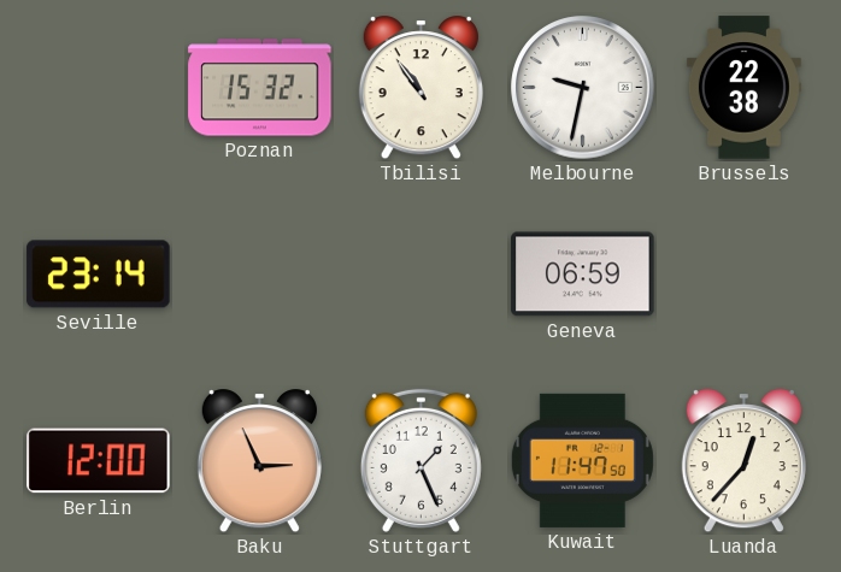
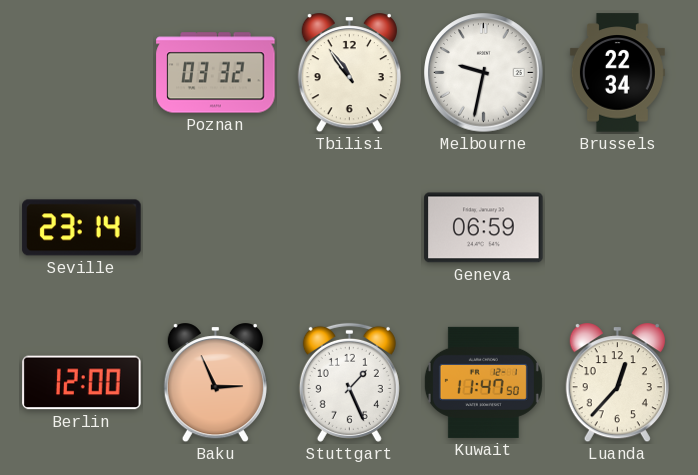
Poznan: 15:32 -> 03:32
Brussels: 22:38 -> 22:34
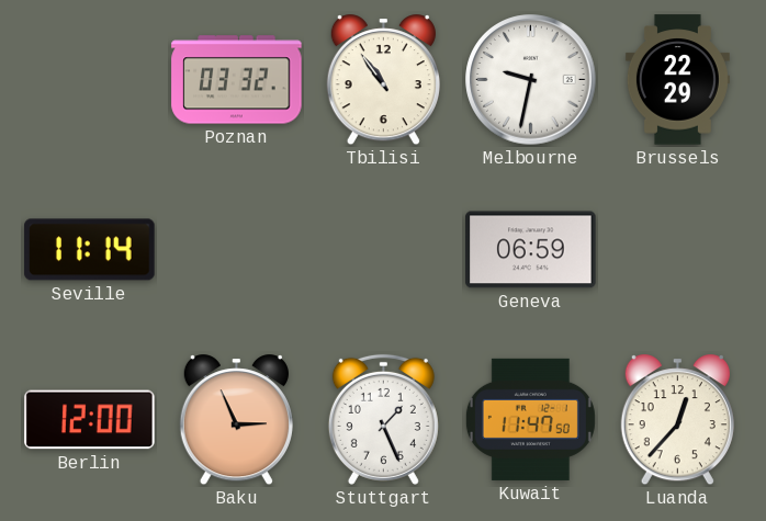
Brussels: 22:34 -> 22:29
Seville: 23:14 -> 11:14
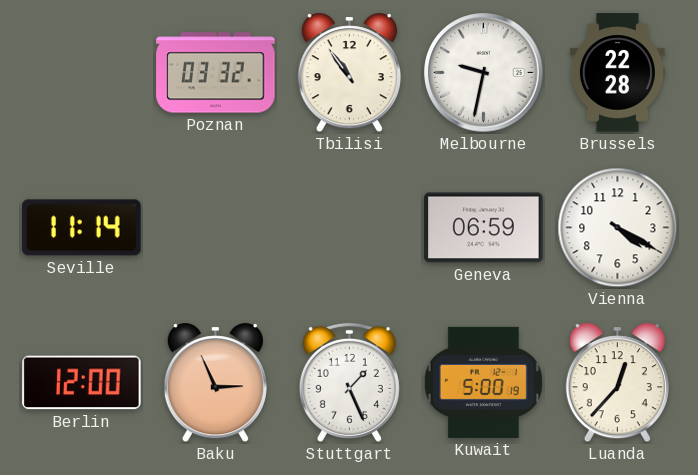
Brussels: 22:29 -> 22:28
Vienna: none -> 4:20
Kuwait: 11:47 -> 5:00
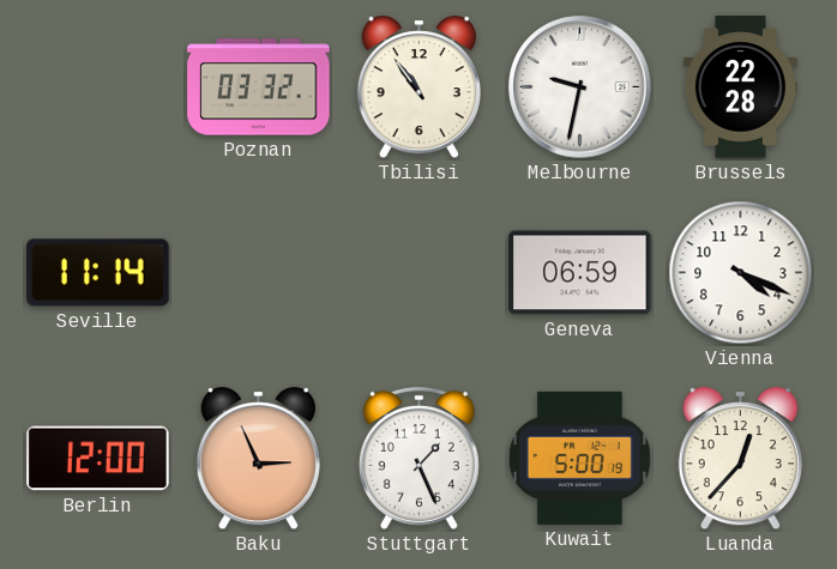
Vienna: 4:20 -> 4:19
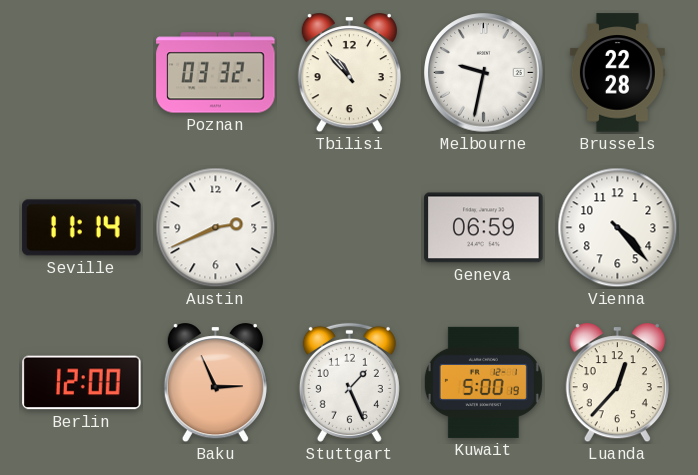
Tbilisi: 10:54 -> 10:53
Austin: none -> 2:41
Vienna: 4:19 -> 4:23
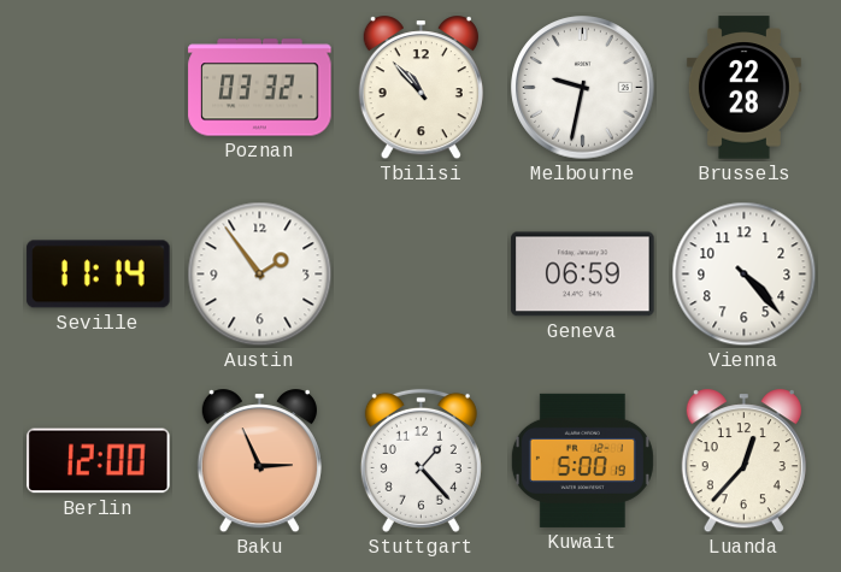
Austin: 2:41 -> 1:54
Stuttgart: 1:26 -> 1:23
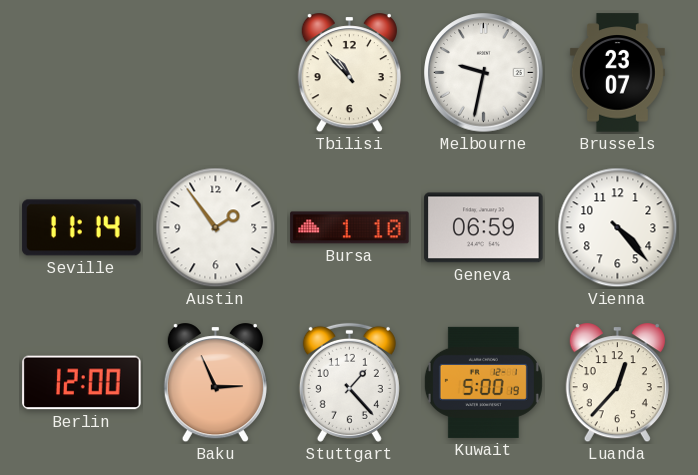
Poznan: 03:32 -> none
Brussels: 22:28 -> 23:07
Bursa: none -> 1:10
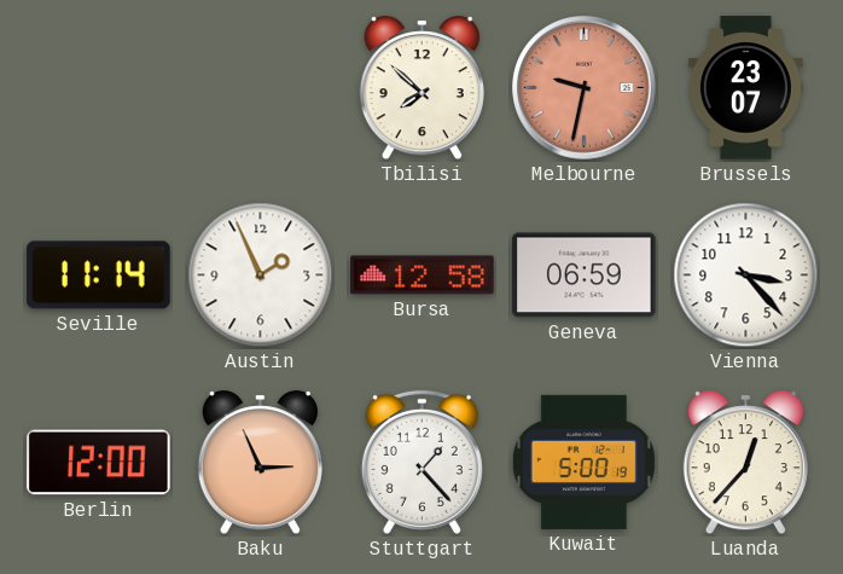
Tbilisi: 10:53 -> 7:52
Melbourne dial: white -> salmon
Austin: 1:54 -> 1:56
Bursa: 1:10 -> 12:58
Vienna: 4:23 -> 3:23
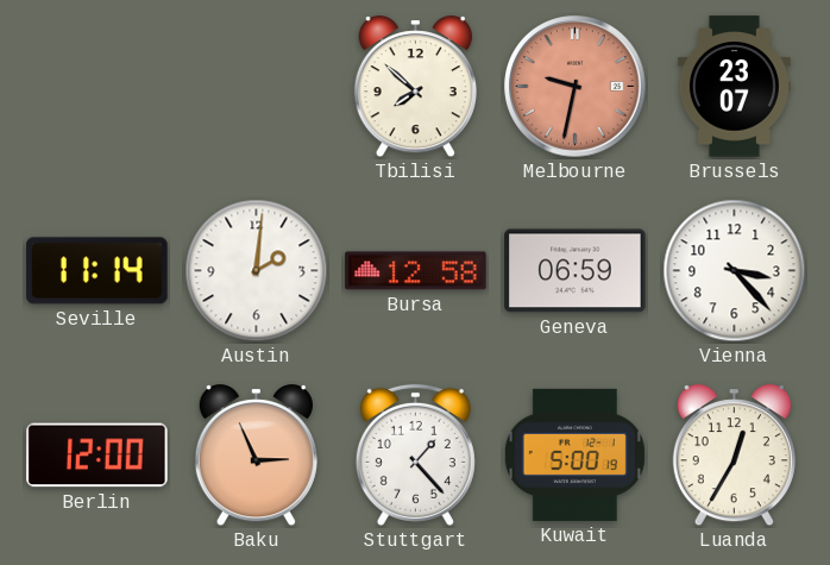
Austin: 1:56 -> 2:01
Luanda: 12:37 -> 12:35
